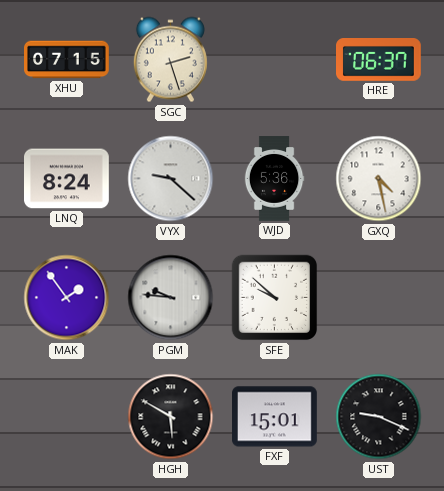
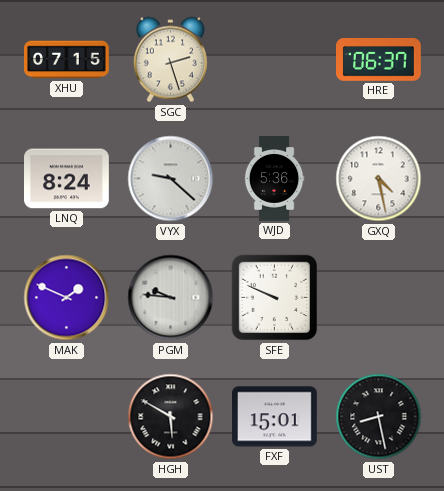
MAK: 1:54 -> 1:49
SFE: 9:52 -> 9:49
UST: 9:19 -> 8:28
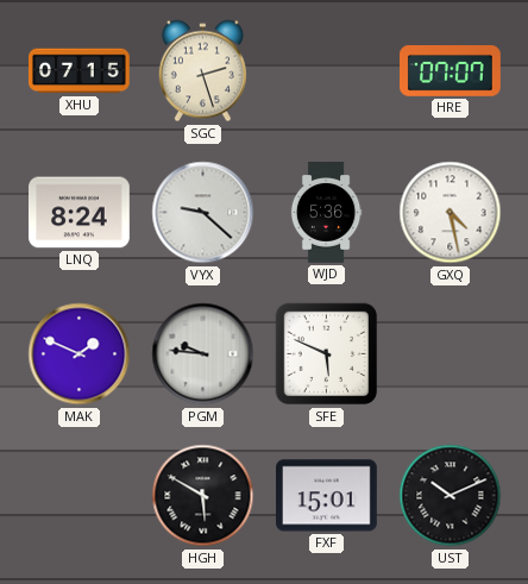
HRE: 06:37 -> 07:07
SFE: 9:49 -> 5:49
UST: 8:28 -> 10:11
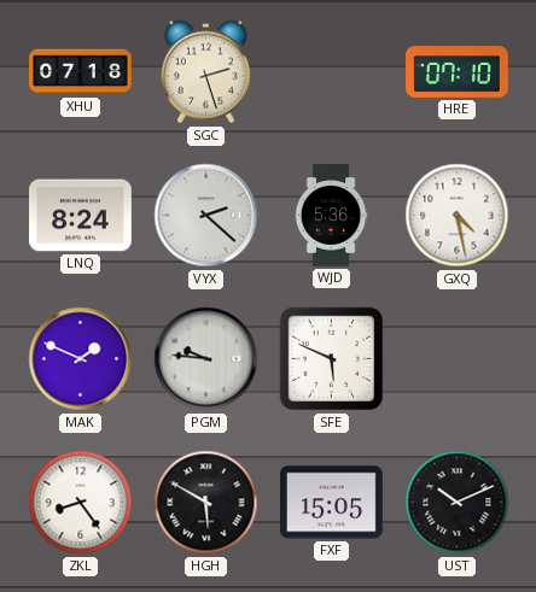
XHU: 07:15 -> 07:18
HRE: 07:07 -> 07:10
VYX: 9:22 -> 2:22
ZKL: none -> 8:24
FXF: 15:01 -> 15:05
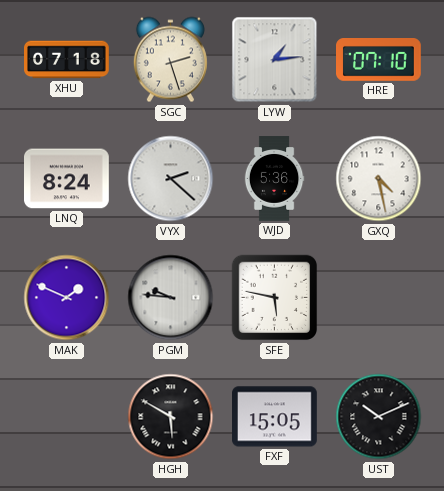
LYW: none -> 1:14
SFE: 5:49 -> 5:47
ZKL: 8:24 -> none
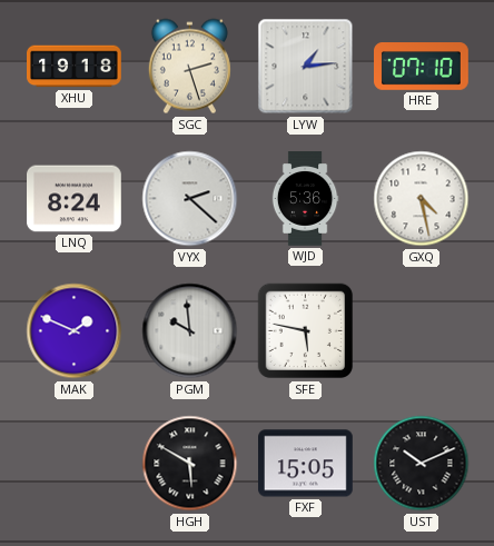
XHU: 07:18 -> 19:18
PGM: 9:46 -> 9:59
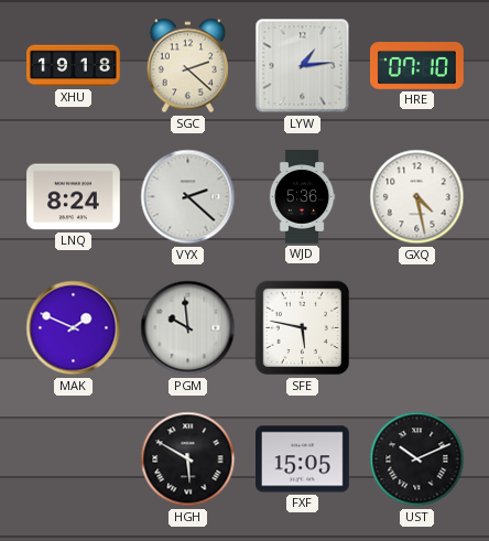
SGC: 2:27 -> 2:22
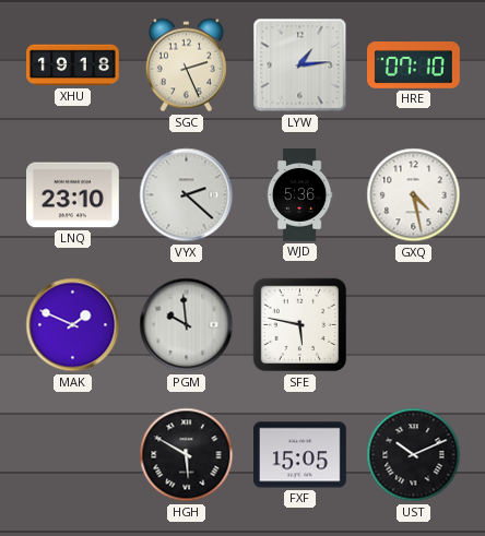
SGC: 2:22 -> 2:26
LNQ: 8:24 -> 23:10
